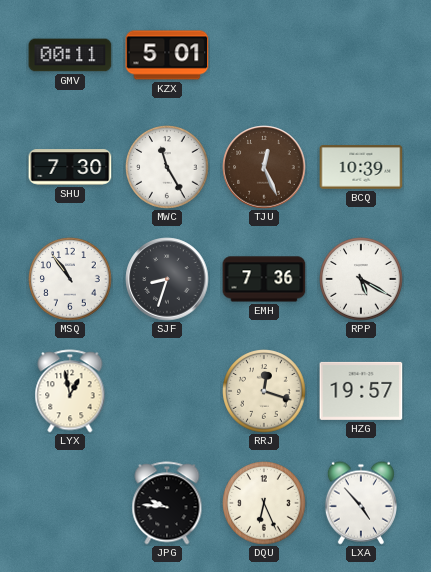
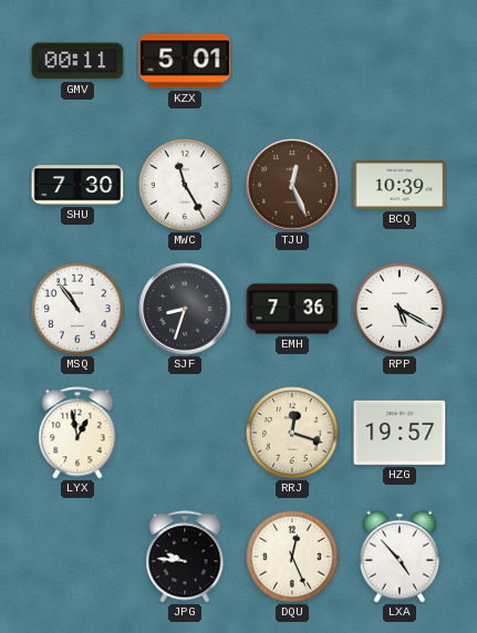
DQU: 6:26 -> 12:26
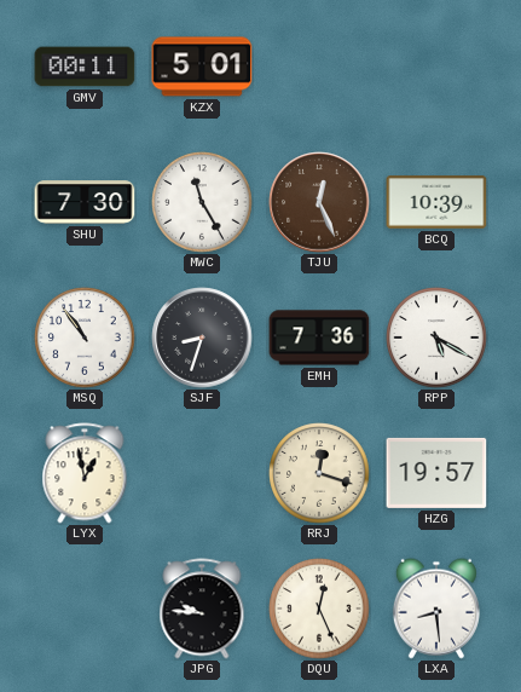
LXA: 4:53 -> 8:29
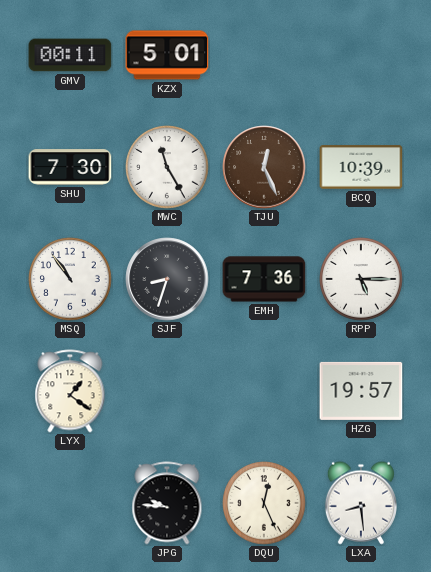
RPP: 5:20 -> 5:15
LYX: 12:58 -> 1:21
RRJ: 12:18 -> none
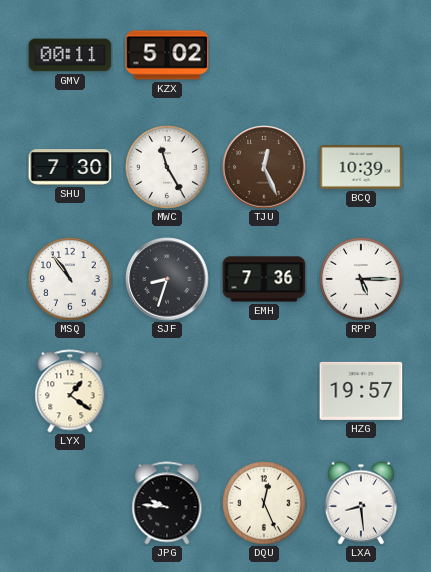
KZX: 5:01 -> 5:02
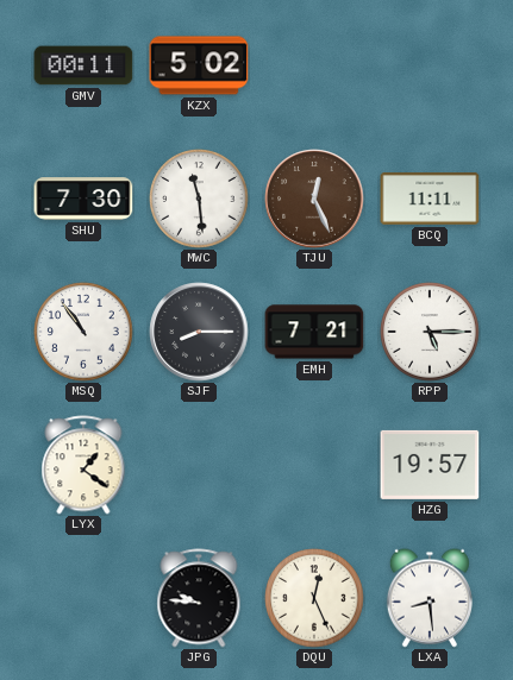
MWC: 11:25 -> 11:29
BCQ: 10:39 -> 11:11
SJF: 8:33 -> 8:15
EMH: 7:36 -> 7:21
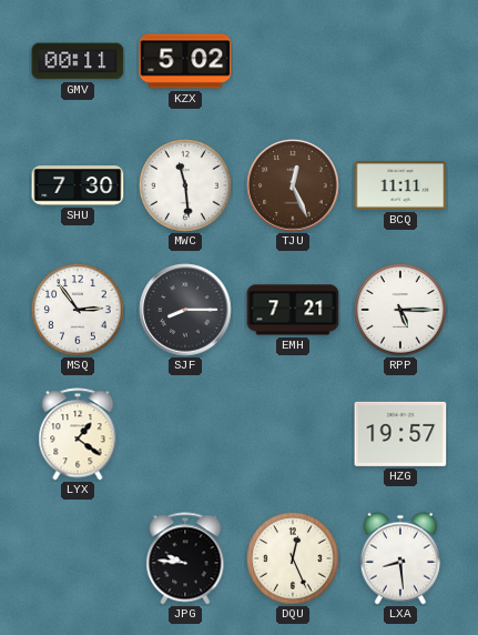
MSQ: 10:54 -> 2:54
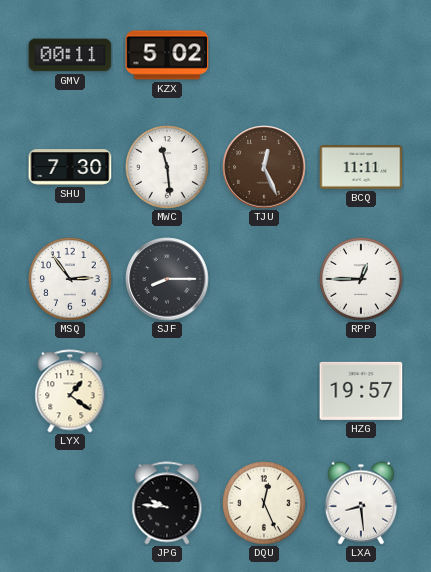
EMH: 7:21 -> none
RPP: 5:15 -> 12:45
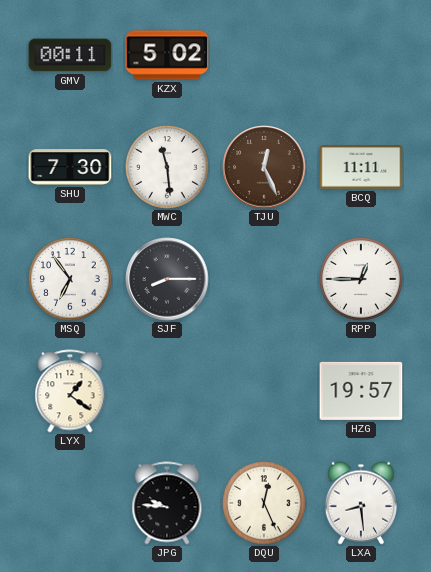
MSQ: 2:54 -> 6:54
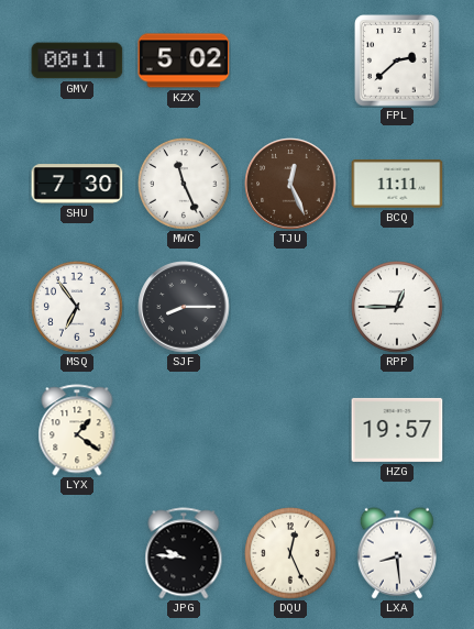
FPL: none -> 2:38
MWC: 11:29 -> 11:26
